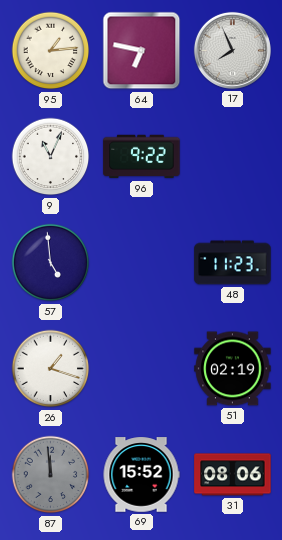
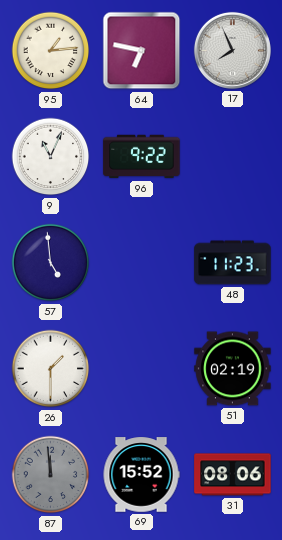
26: 1:18 -> 1:30
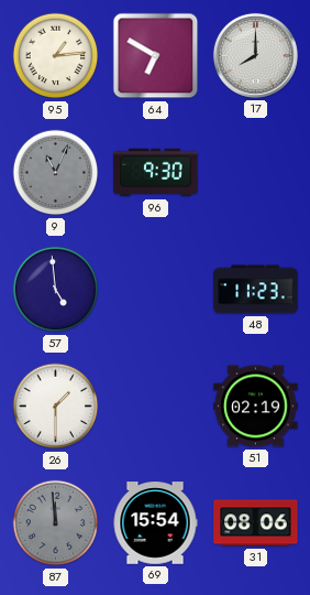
64: 6:47 -> 6:50
17: 7:56 -> 8:00
9 dial: white -> grey
96: 9:22 -> 9:30
69: 15:52 -> 15:54
